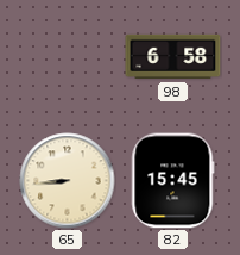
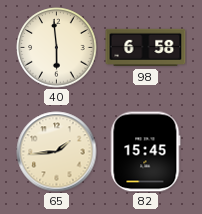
40: none -> 5:59
65: 8:44 -> 1:44
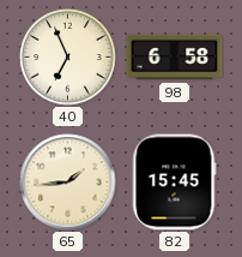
40: 5:59 -> 6:56
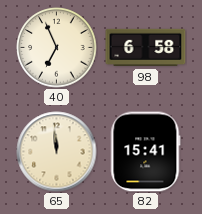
65: 1:44 -> 11:59
82: 15:45 -> 15:41
